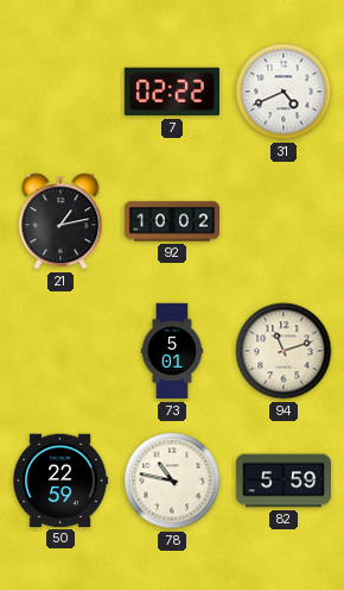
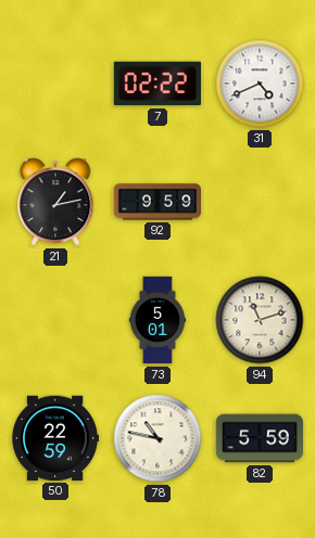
92: 10:02 -> 9:59
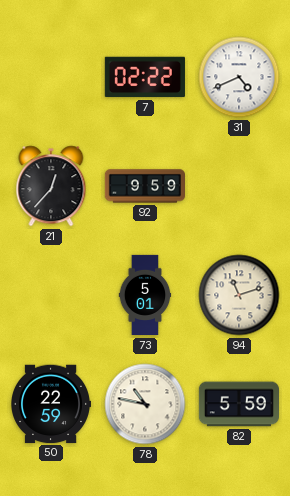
21: 1:13 -> 12:37
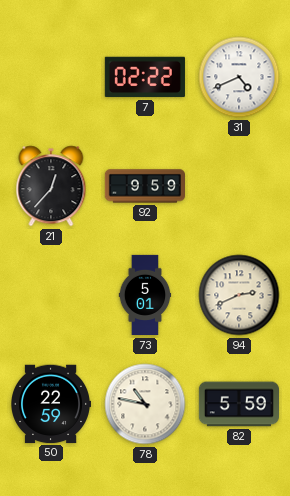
94: 11:12 -> 2:41
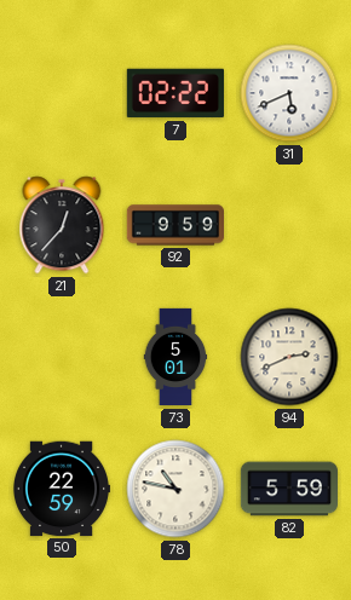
31: 4:41 -> 5:41
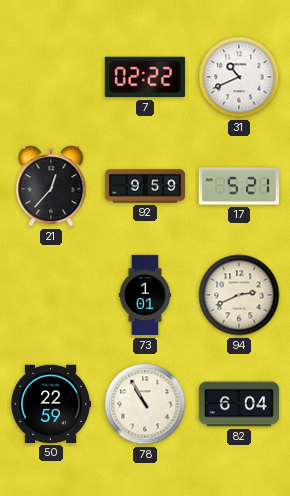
31: 5:41 -> 10:41
17: none -> 5:21
73: 5:01 -> 1:01
78: 10:47 -> 10:55
82: 5:59 -> 6:04
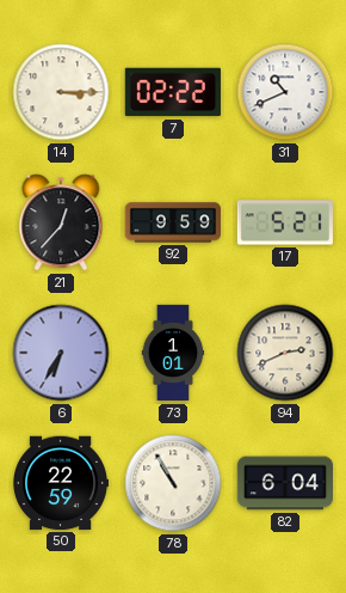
14: none -> 3:15
6: none -> 6:35
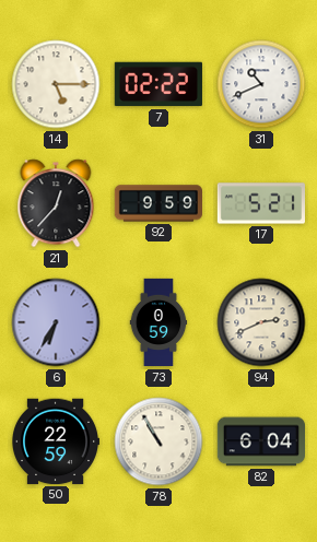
14: 3:15 -> 5:15
73: 1:01 -> 0:59
